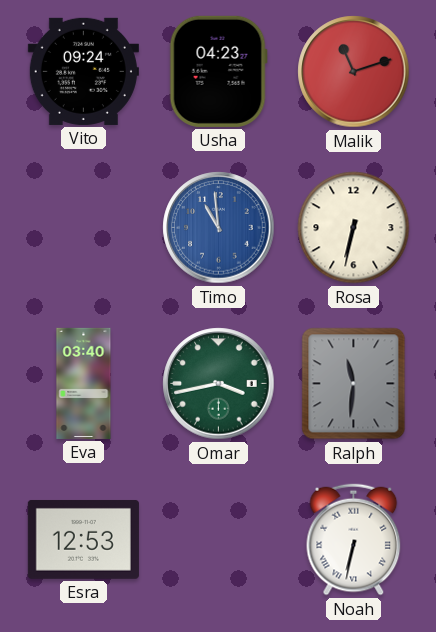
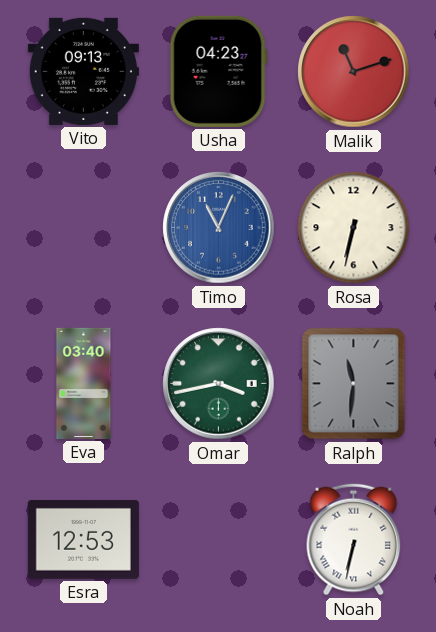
Vito: 09:24 -> 09:13
Timo: 10:59 -> 11:04
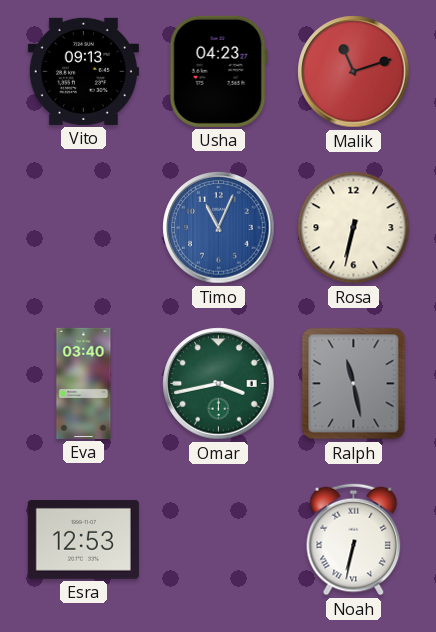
Ralph: 11:31 -> 11:28
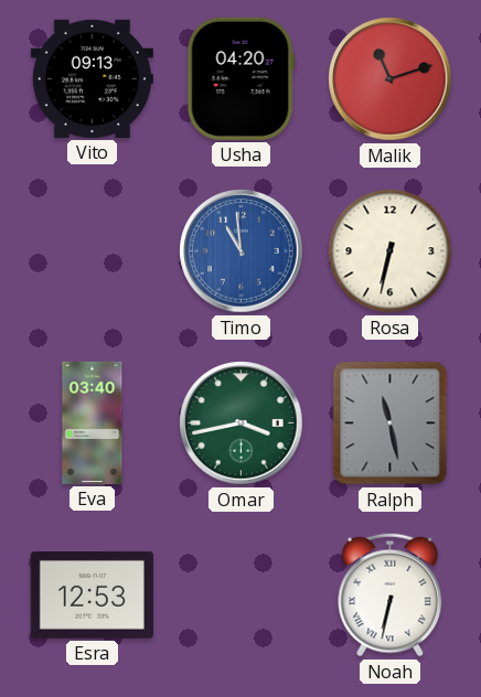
Usha: 04:23 -> 04:20
Timo: 11:04 -> 10:59
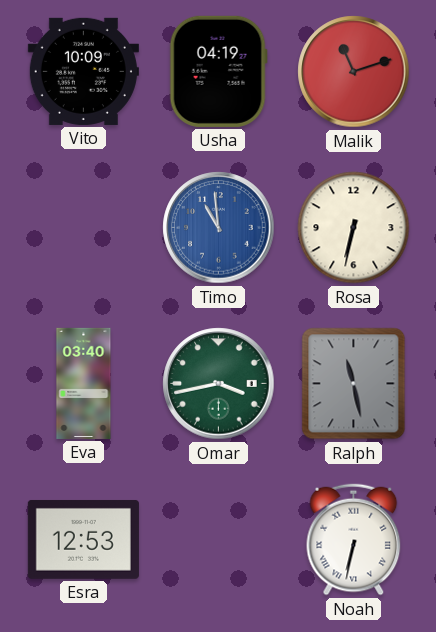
Vito: 09:13 -> 10:09
Usha: 04:20 -> 04:19
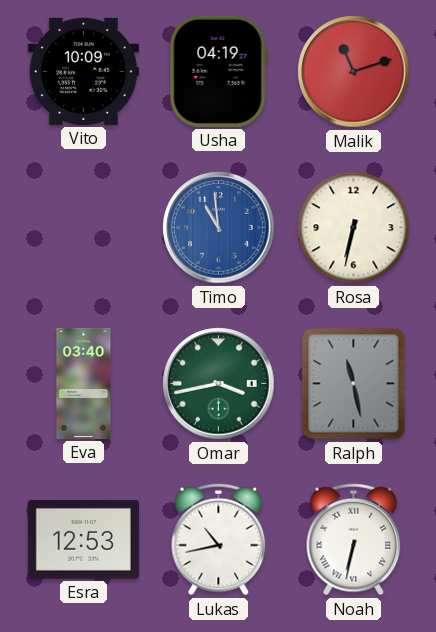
Lukas: none -> 10:43
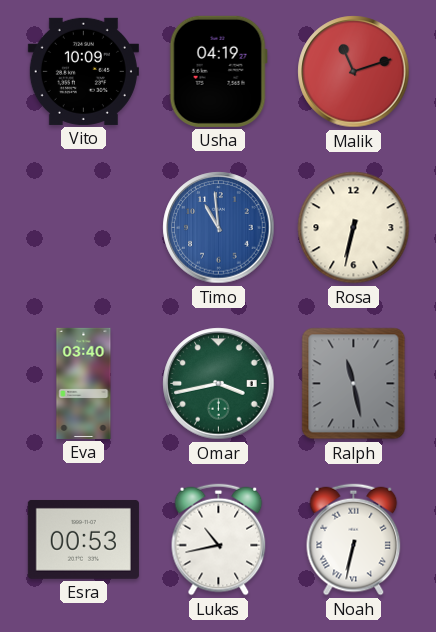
Esra: 12:53 -> 00:53
